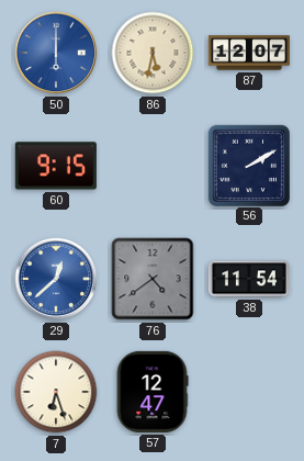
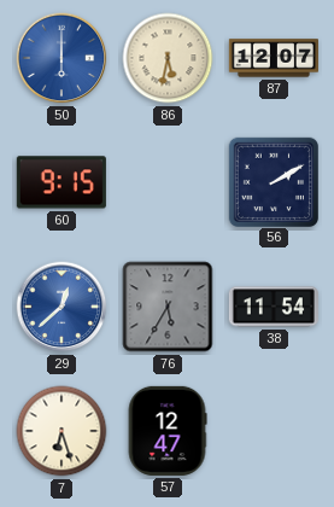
76: 4:39 -> 5:35
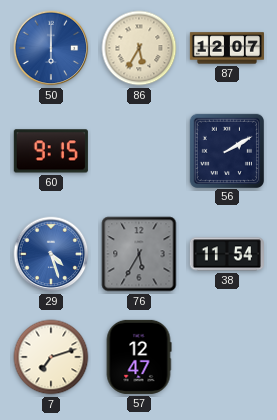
86: 5:32 -> 5:35
29: 12:38 -> 4:27
7: 6:27 -> 7:12
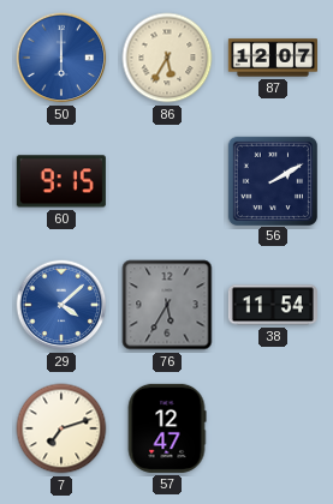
29: 4:27 -> 4:08
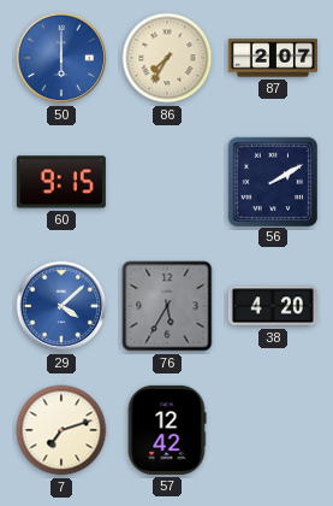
86: 5:35 -> 7:35
87: 12:07 -> 2:07
38: 11:54 -> 4:20
57: 12:47 -> 12:42
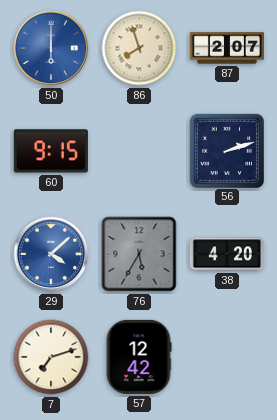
86: 7:35 -> 7:57
56: 2:10 -> 2:12
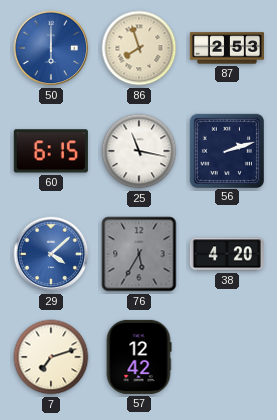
87: 2:07 -> 2:53
60: 9:15 -> 6:15
25: none -> 11:17
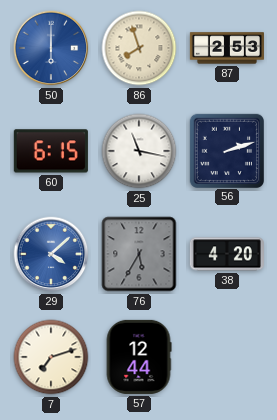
57: 12:42 -> 12:44
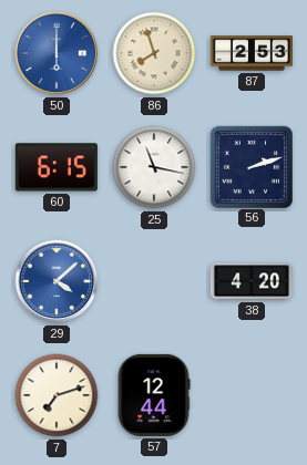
76: 5:35 -> none
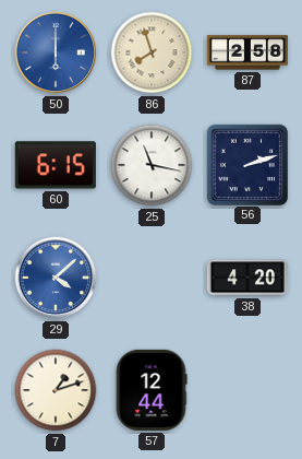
87: 2:53 -> 2:58
7: 7:12 -> 1:12
